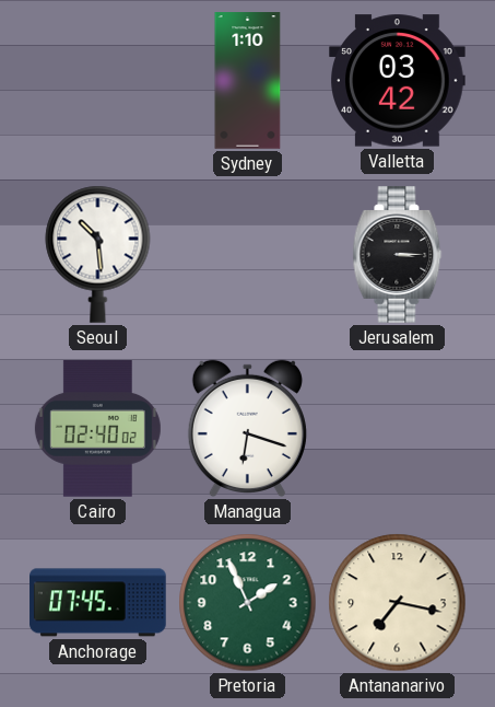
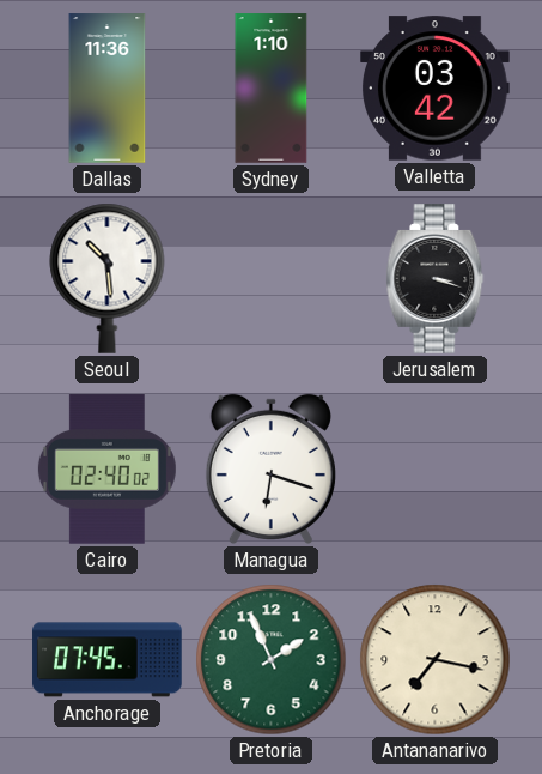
Dallas: none -> 11:36
Jerusalem: 3:15 -> 3:18
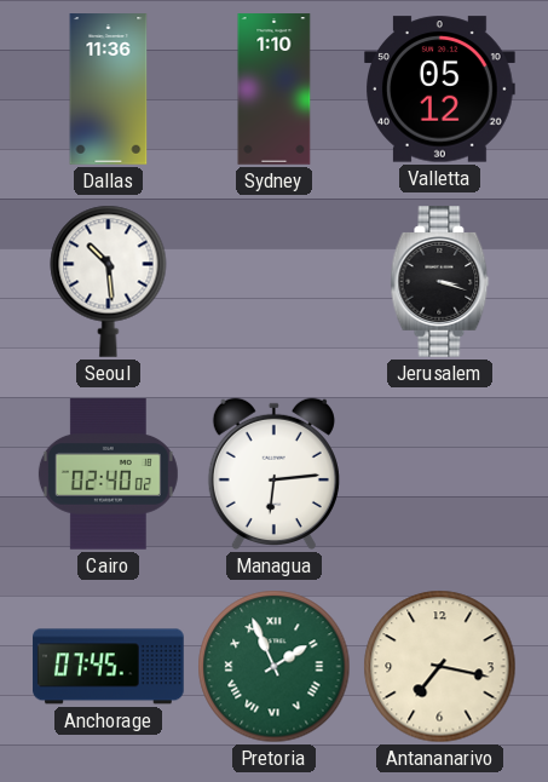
Valletta: 03:42 -> 05:12
Managua: 6:18 -> 6:14
Pretoria numerals: Arabic -> Roman
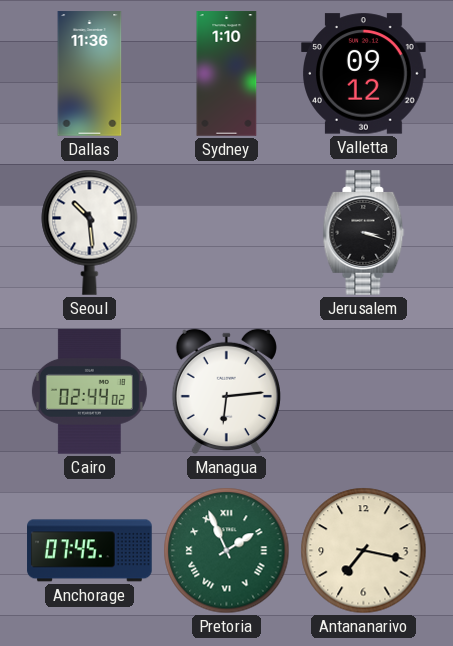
Valletta: 05:12 -> 09:12
Cairo: 02:40 -> 02:44
